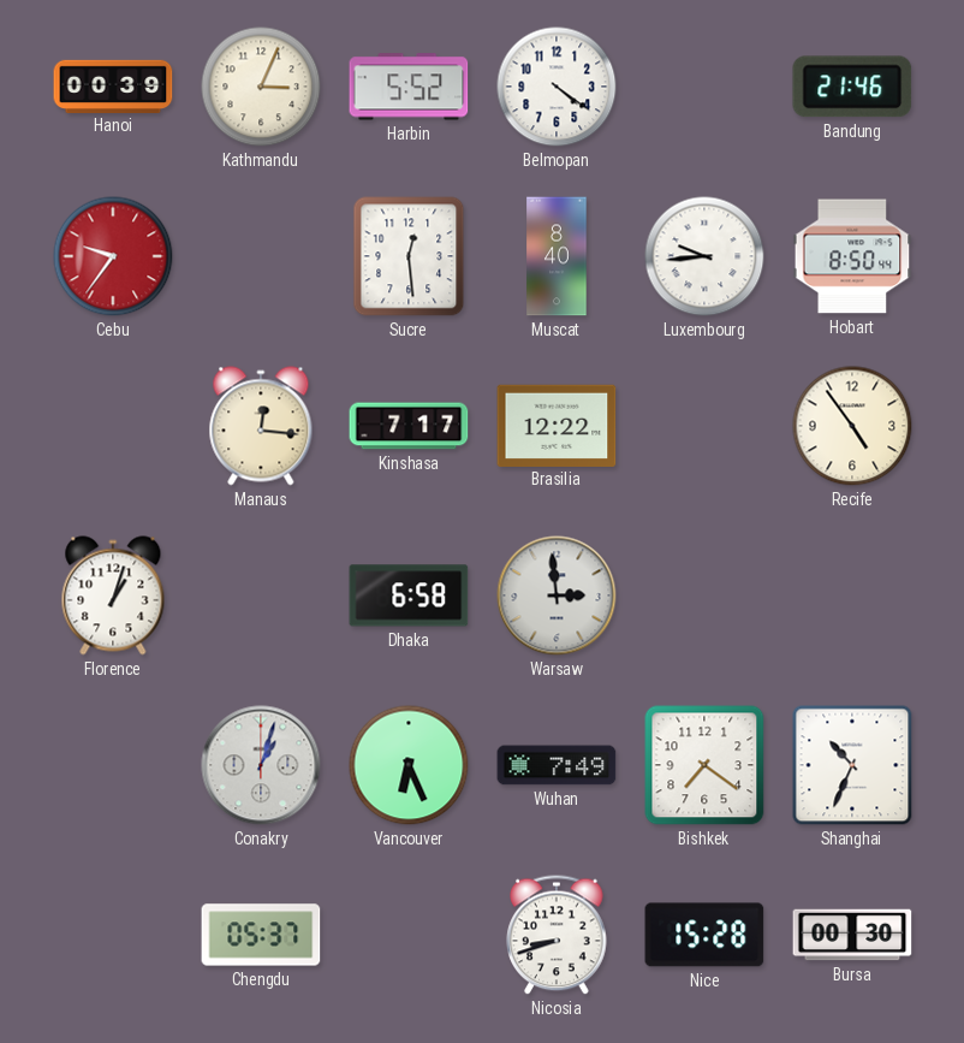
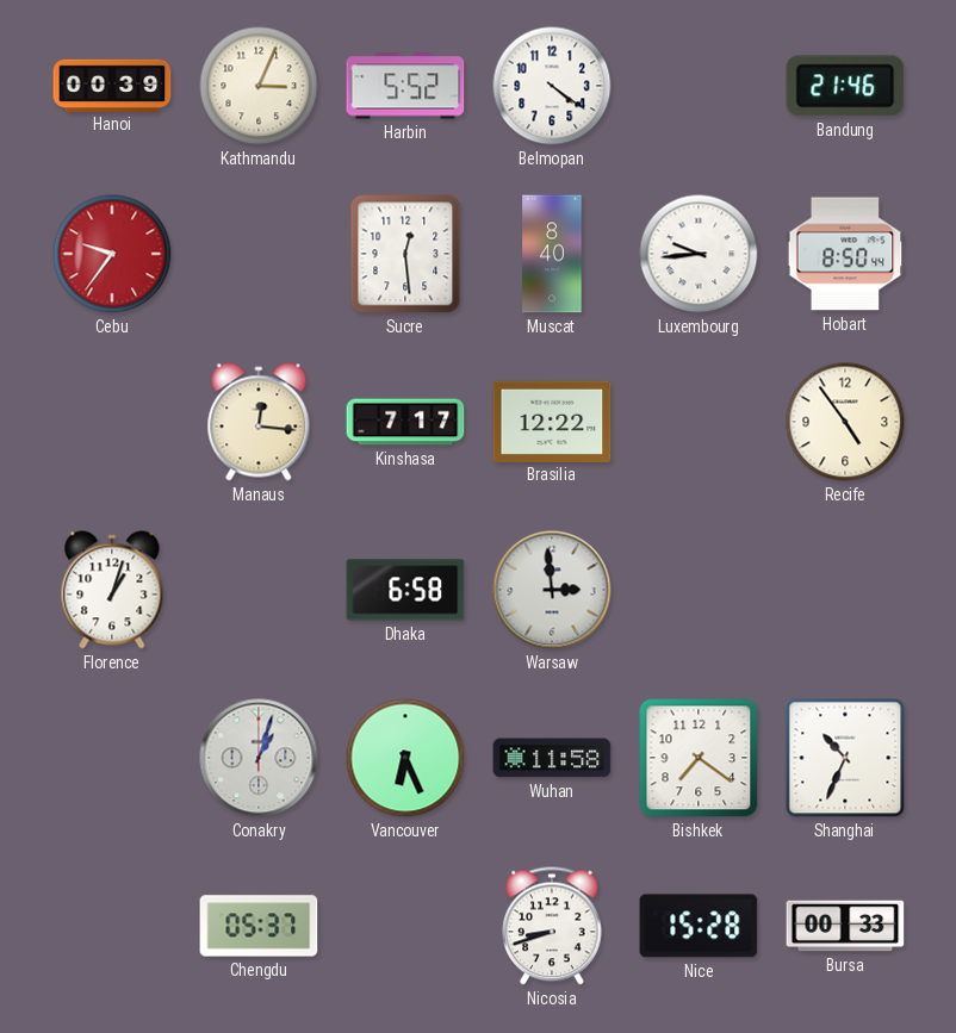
Wuhan: 7:49 -> 11:58
Bursa: 00:30 -> 00:33
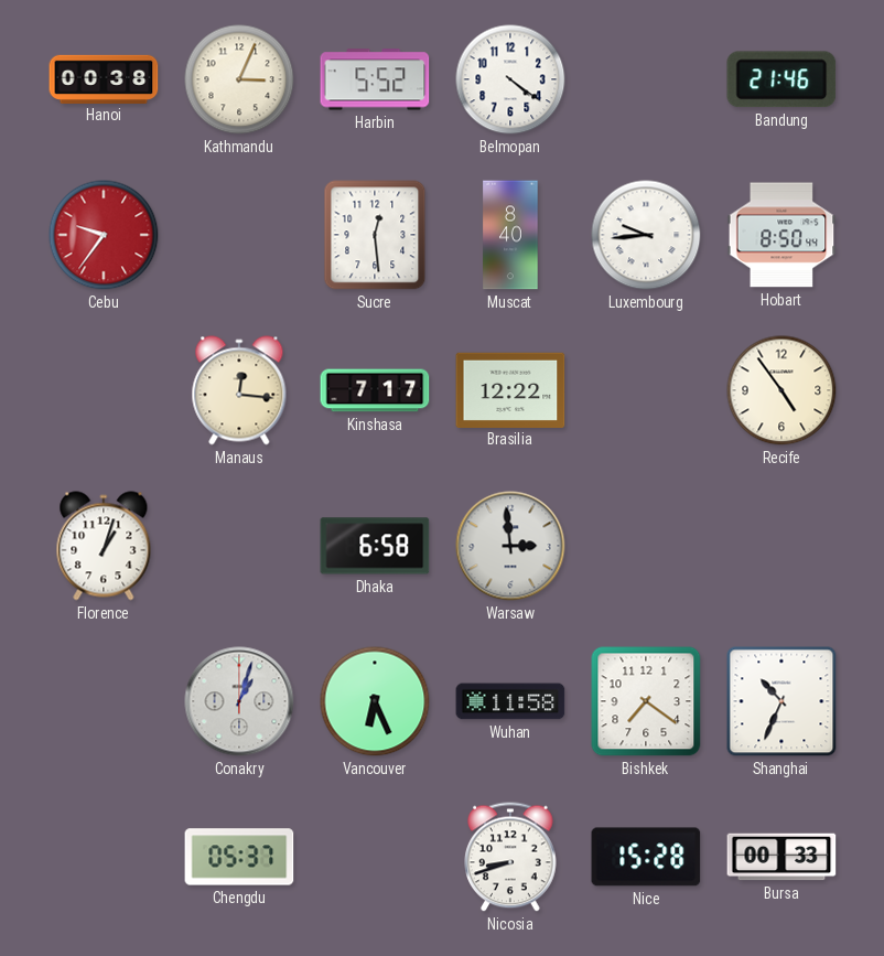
Hanoi: 00:39 -> 00:38
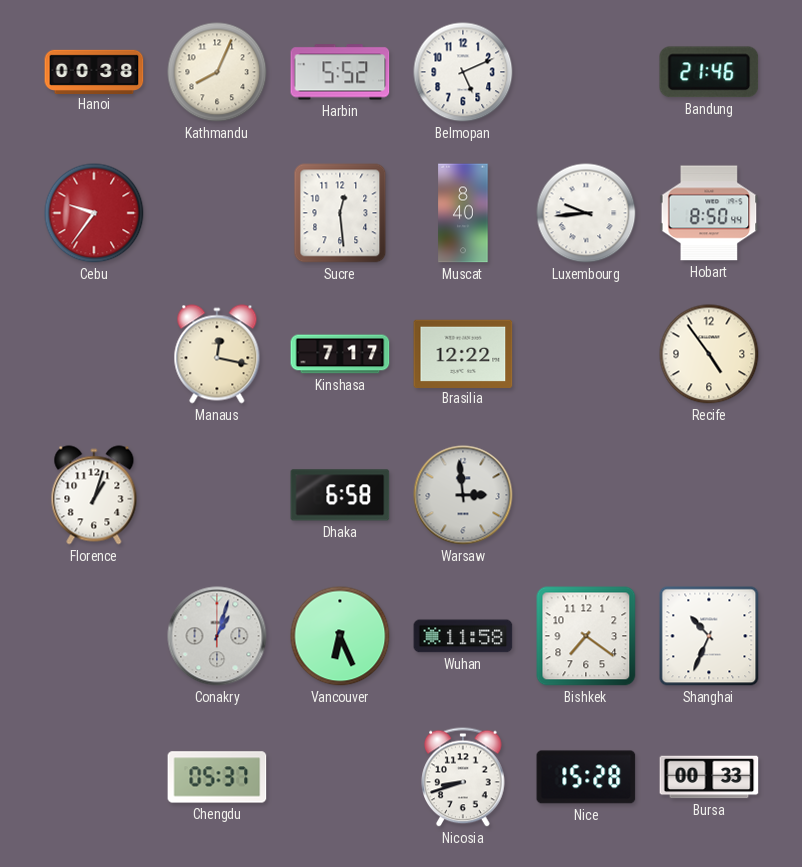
Kathmandu: 3:04 -> 8:04
Belmopan: 4:21 -> 5:11
Manaus: 12:16 -> 12:17
